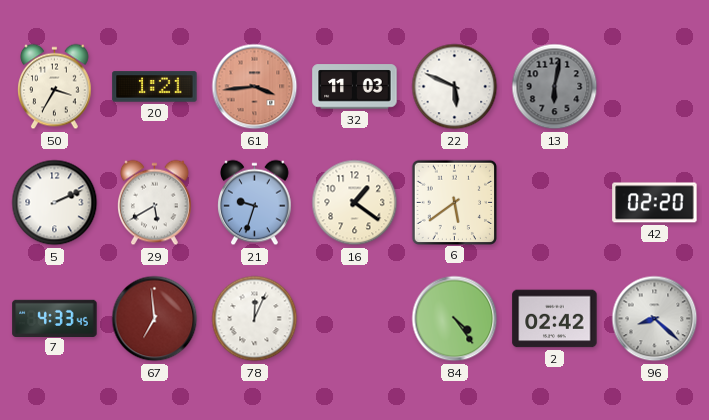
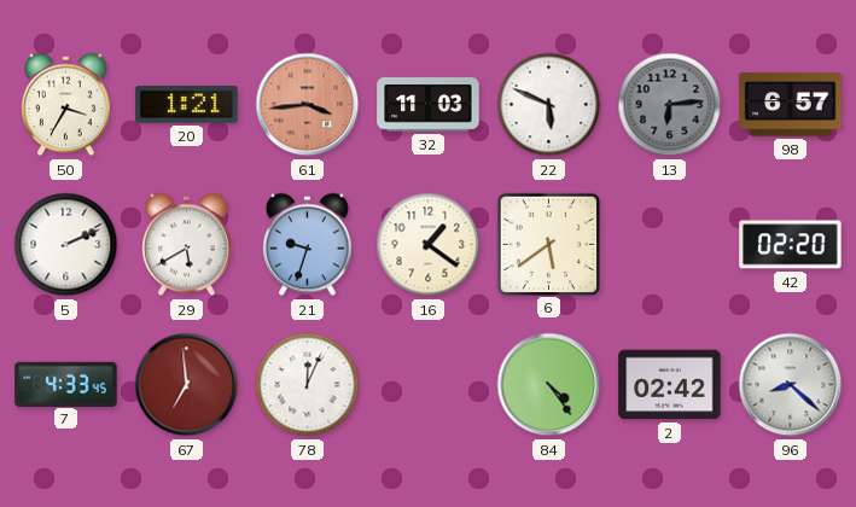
13: 6:02 -> 6:14
98: none -> 6:57
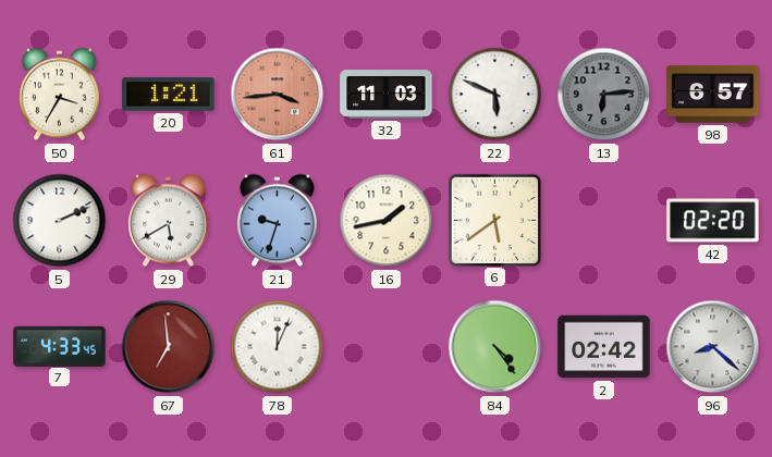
16: 1:21 -> 1:43
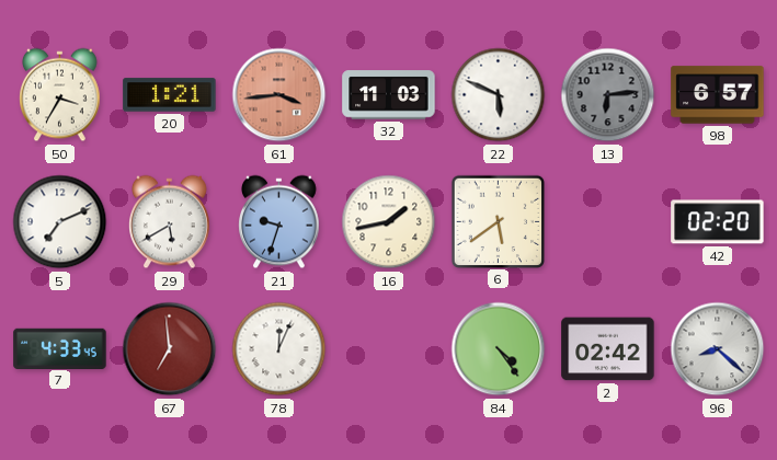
5: 2:11 -> 7:11
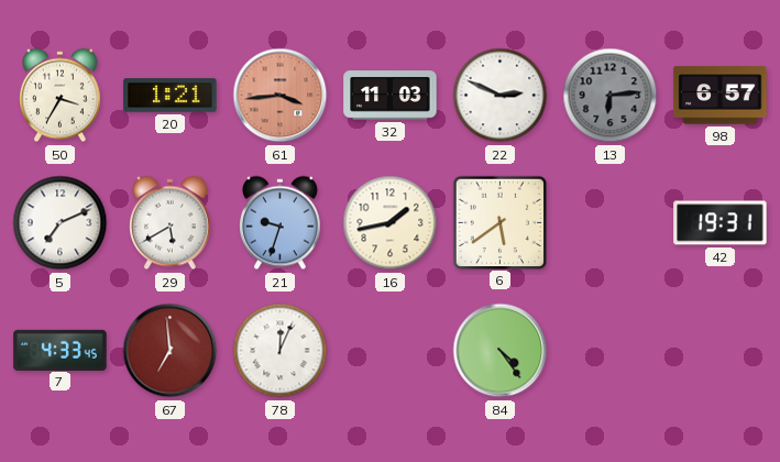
22: 5:49 -> 2:49
42: 02:20 -> 19:31
2: 02:42 -> none
96: 8:22 -> none
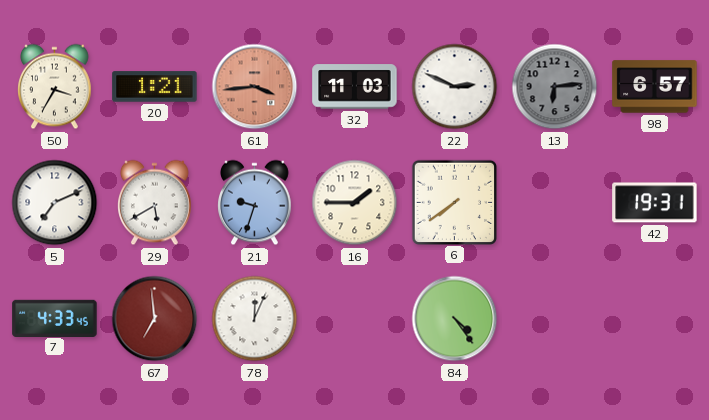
16: 1:43 -> 1:45
6: 5:39 -> 7:39
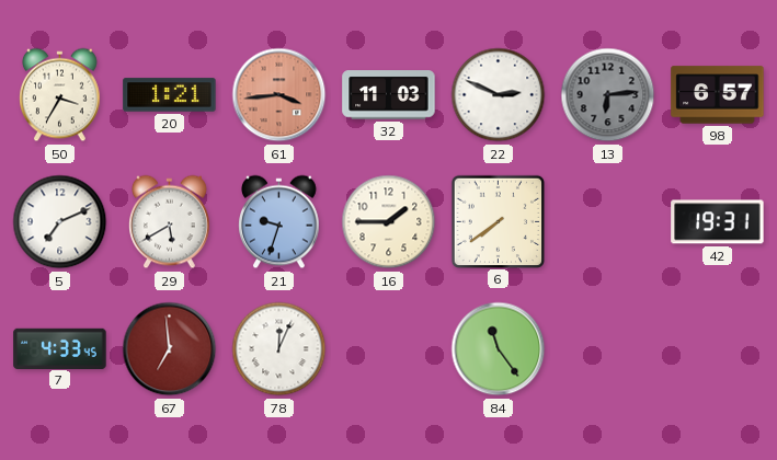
84: 4:24 -> 11:24
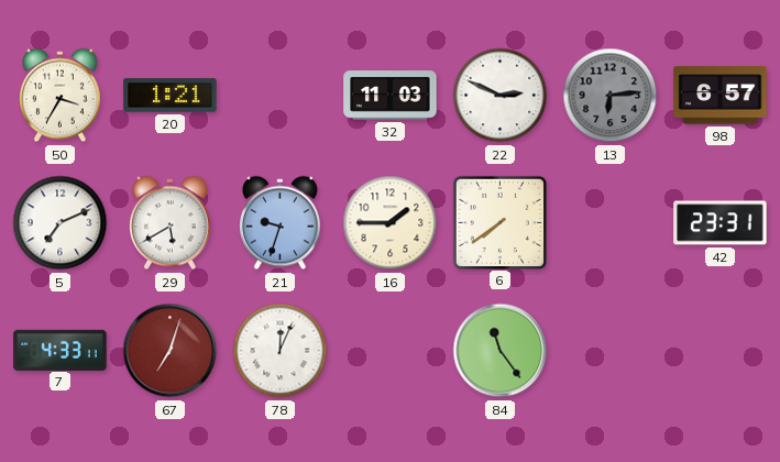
61: 3:44 -> none
42: 19:31 -> 23:31
7: 4:33:45 -> 4:33:11
67: 6:59 -> 7:03
